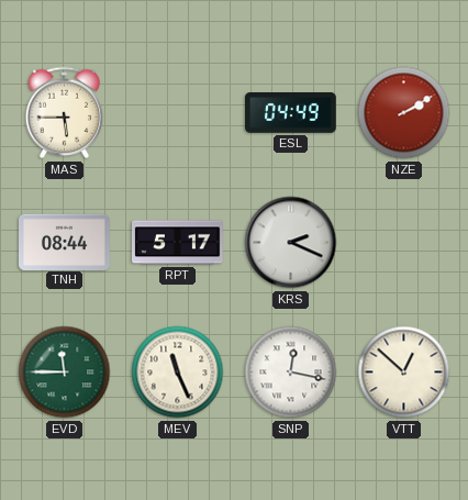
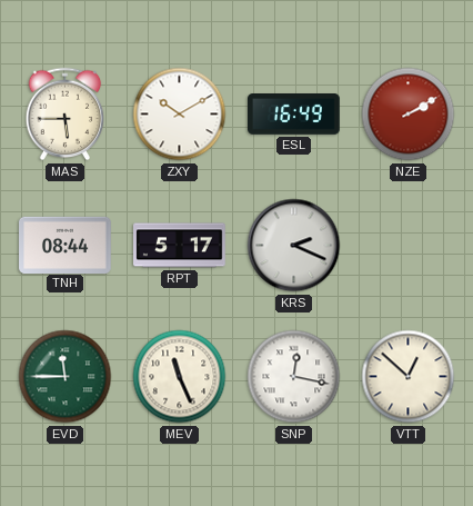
ZXY: none -> 10:10
ESL: 04:49 -> 16:49
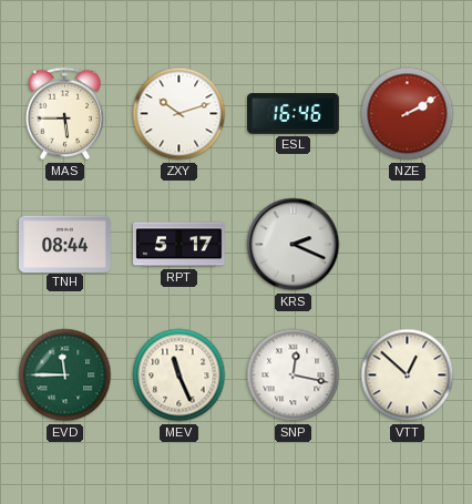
ZXY: 10:10 -> 10:12
ESL: 16:49 -> 16:46
